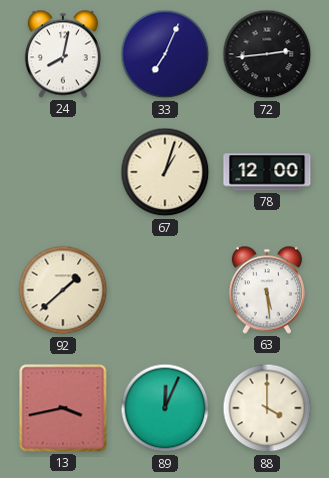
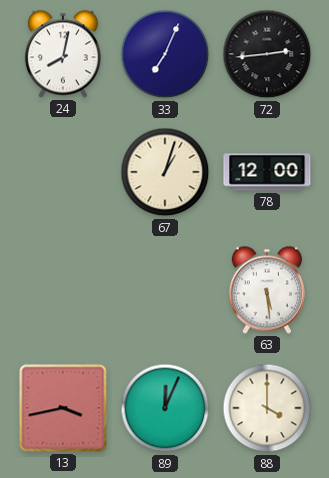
92: 1:38 -> none
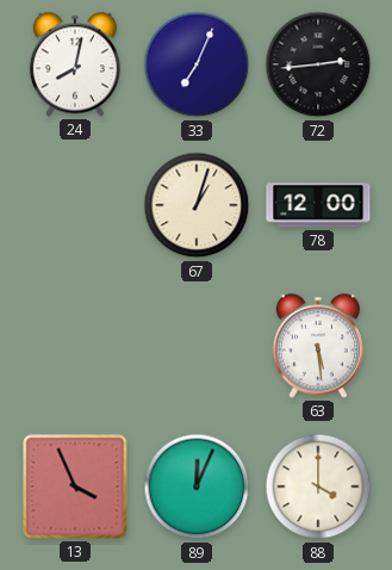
13: 3:43 -> 3:56
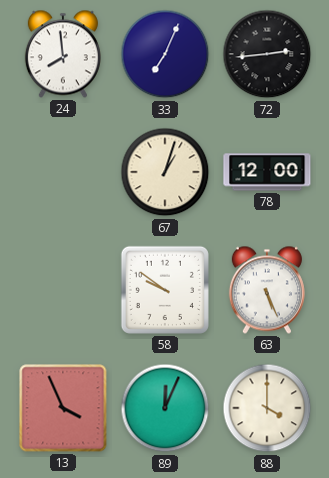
24: 8:02 -> 7:59
58: none -> 9:51
63: 5:29 -> 5:26
